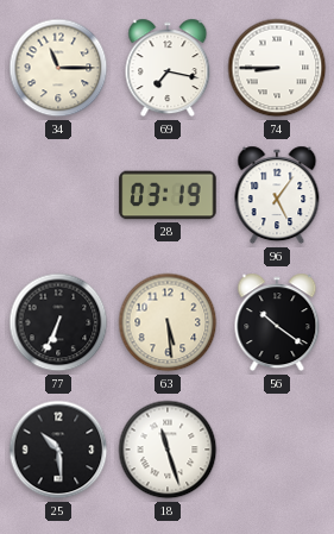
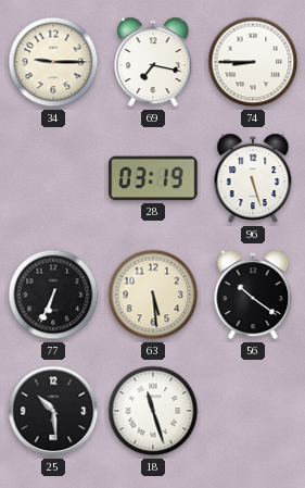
34: 11:15 -> 9:15
96: 5:06 -> 5:27
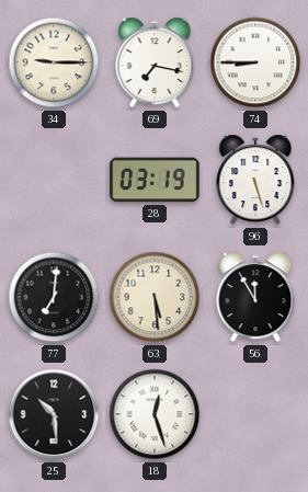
77: 6:34 -> 7:01
56: 10:21 -> 11:55
18: 11:27 -> 12:27
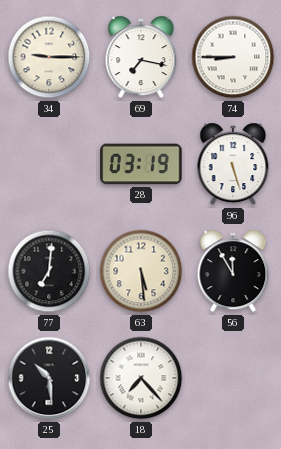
18: 12:27 -> 7:23
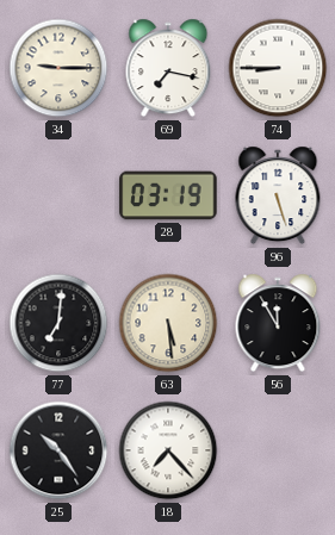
25: 10:29 -> 10:24
